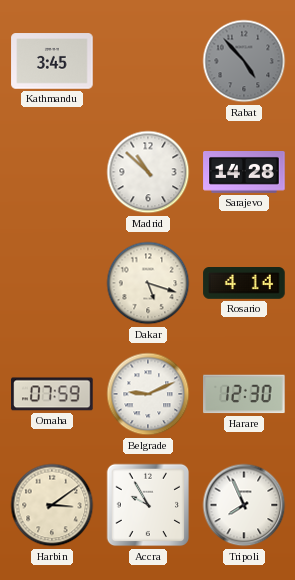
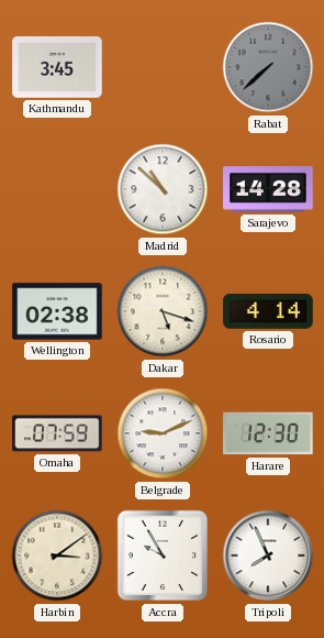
Rabat: 4:53 -> 7:38
Wellington: none -> 02:38
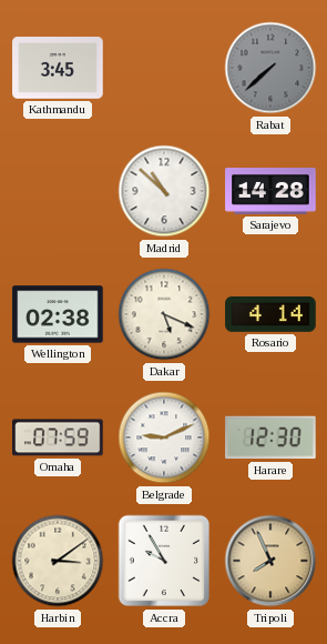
Dakar: 5:18 -> 5:19
Tripoli dial: white -> champagne
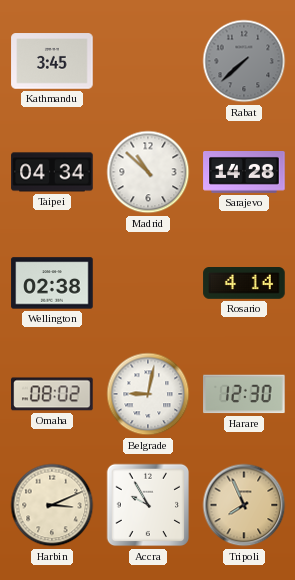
Taipei: none -> 04:34
Dakar: 5:19 -> none
Omaha: 07:59 -> 08:02
Belgrade: 9:11 -> 9:02
Harbin: 3:09 -> 3:11
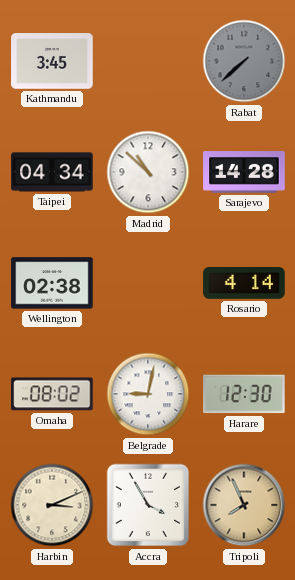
Accra: 9:55 -> 3:55
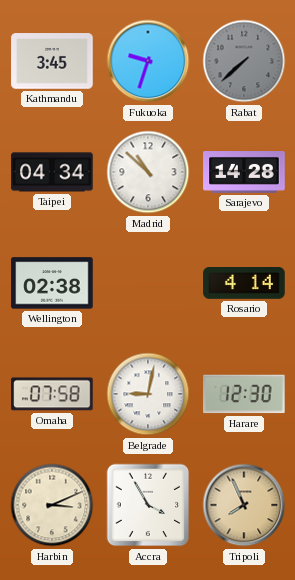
Fukuoka: none -> 9:33
Omaha: 08:02 -> 07:58
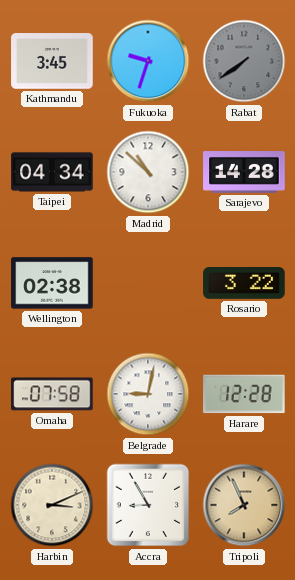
Rabat: 7:38 -> 7:39
Rosario: 4:14 -> 3:22
Harare: 12:30 -> 12:28
Accra: 3:55 -> 8:55
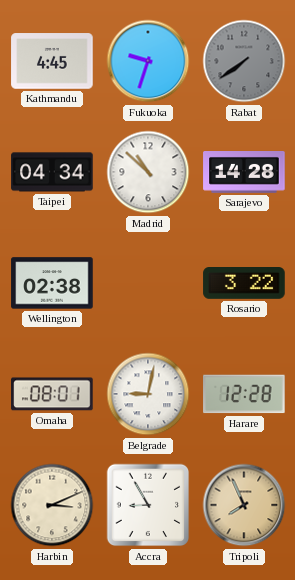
Kathmandu: 3:45 -> 4:45
Omaha: 07:58 -> 08:01
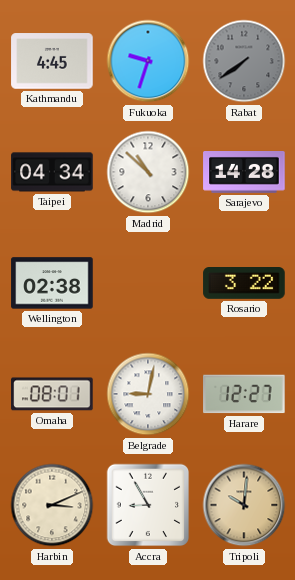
Harare: 12:28 -> 12:27
Tripoli: 7:56 -> 10:01
